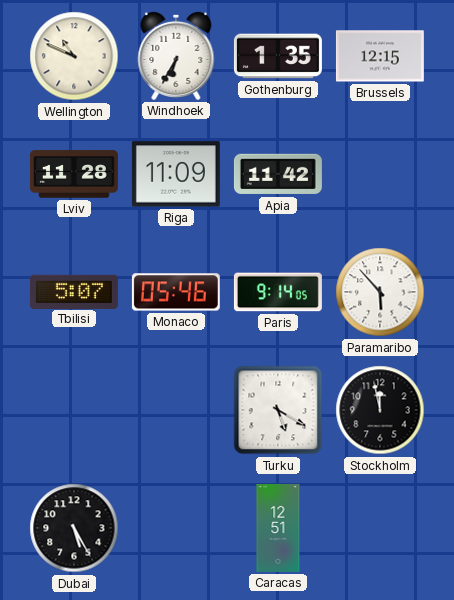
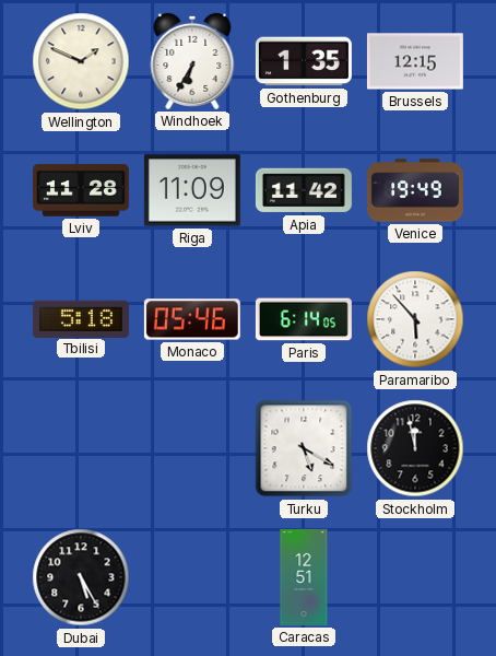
Wellington: 10:49 -> 1:49
Venice: none -> 19:49
Tbilisi: 5:07 -> 5:18
Paris: 9:14 -> 6:14
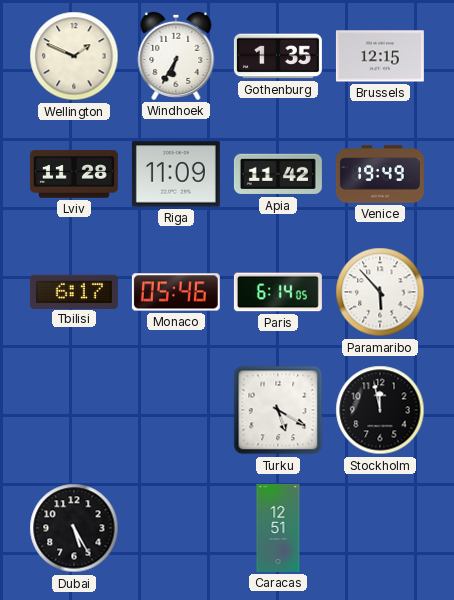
Tbilisi: 5:18 -> 6:17
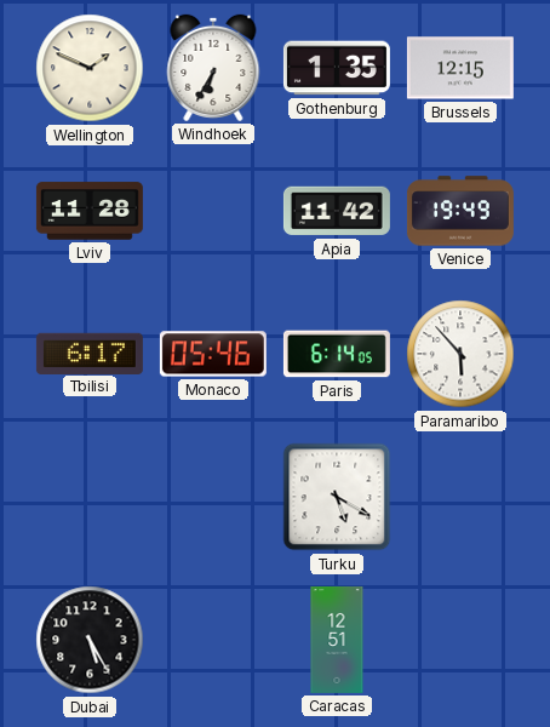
Riga: 11:09 -> none
Stockholm: 11:58 -> none
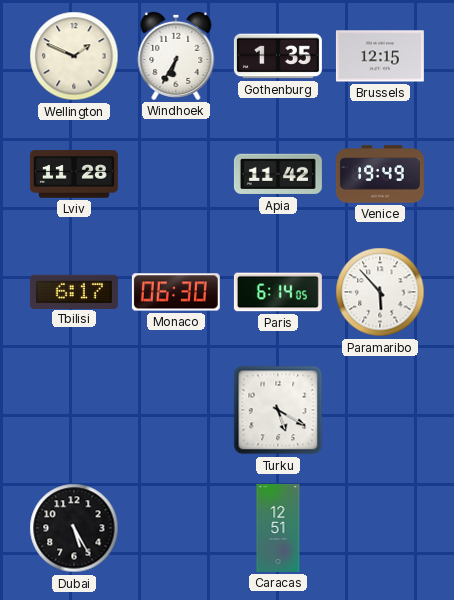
Monaco: 05:46 -> 06:30
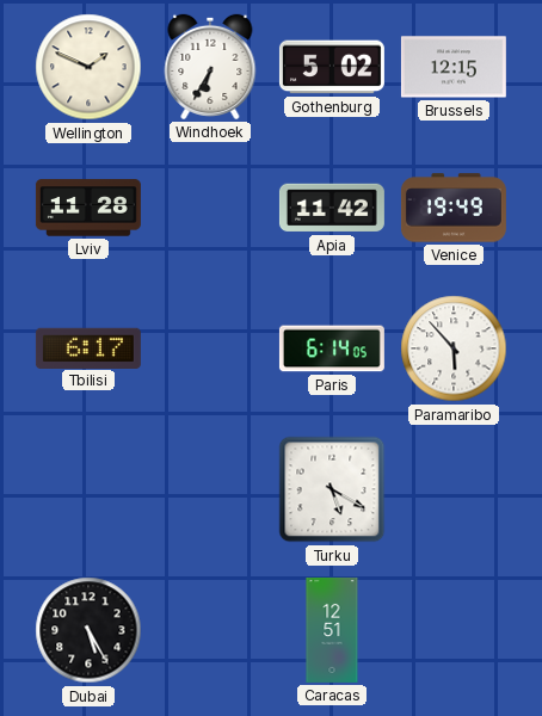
Gothenburg: 1:35 -> 5:02
Monaco: 06:30 -> none
